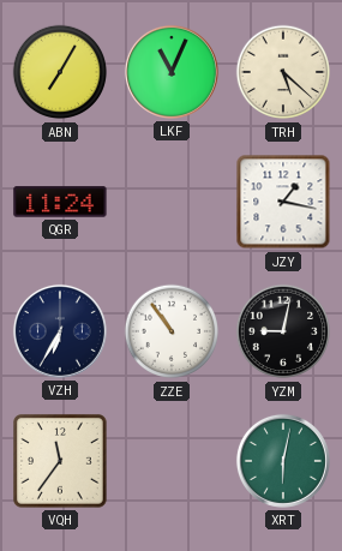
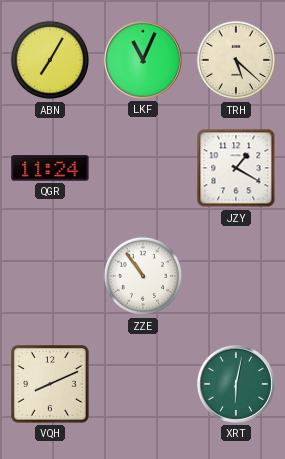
JZY: 1:17 -> 1:20
VZH: 6:35 -> none
YZM: 9:02 -> none
VQH: 11:36 -> 8:11
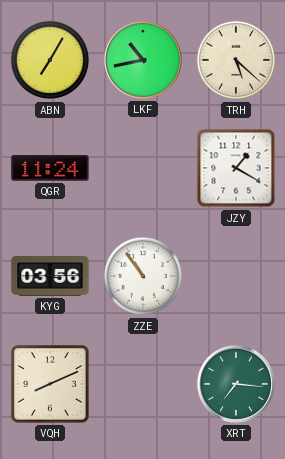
LKF: 11:04 -> 10:43
KYG: none -> 03:56
XRT: 6:02 -> 7:16
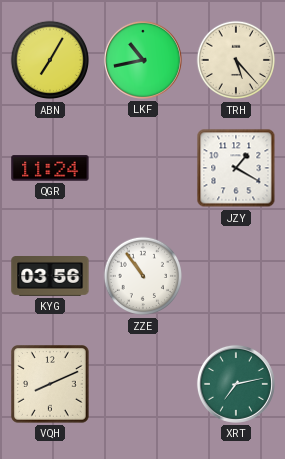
TRH: 5:22 -> 5:23
XRT: 7:16 -> 7:13
